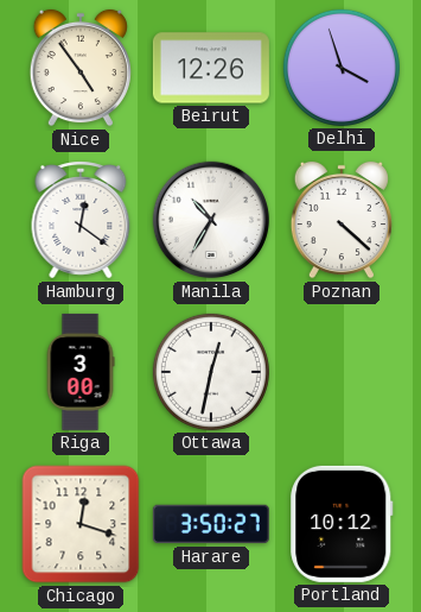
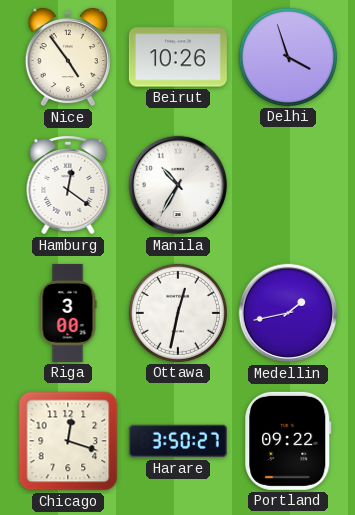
Beirut: 12:26 -> 10:26
Poznan: 4:22 -> none
Medellin: none -> 1:43
Portland: 10:12 -> 09:22
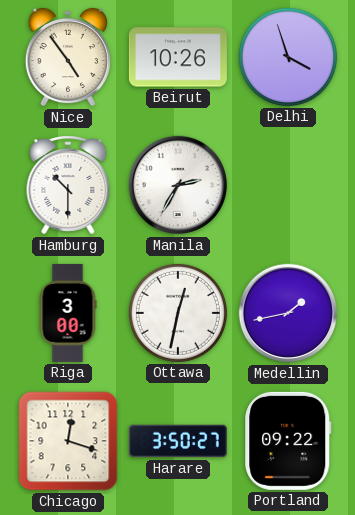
Hamburg: 12:21 -> 10:30
Manila: 10:35 -> 2:35
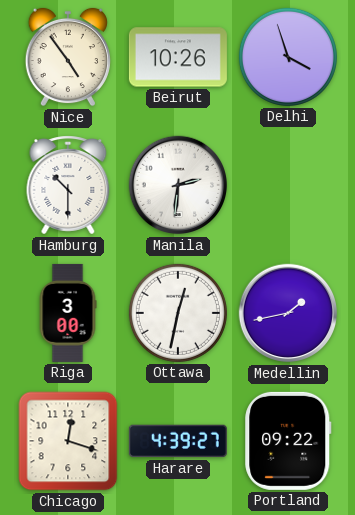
Manila: 2:35 -> 2:31
Harare: 3:50 -> 4:39
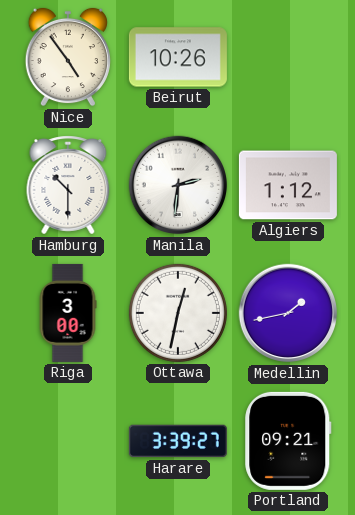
Delhi: 3:57 -> none
Algiers: none -> 1:12
Chicago: 12:18 -> none
Harare: 4:39 -> 3:39
Portland: 09:22 -> 09:21
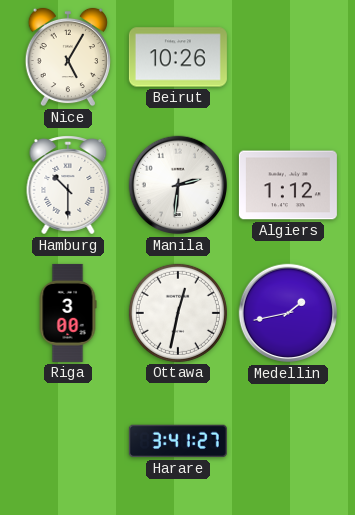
Nice: 4:54 -> 5:05
Harare: 3:39 -> 3:41
Portland: 09:21 -> none
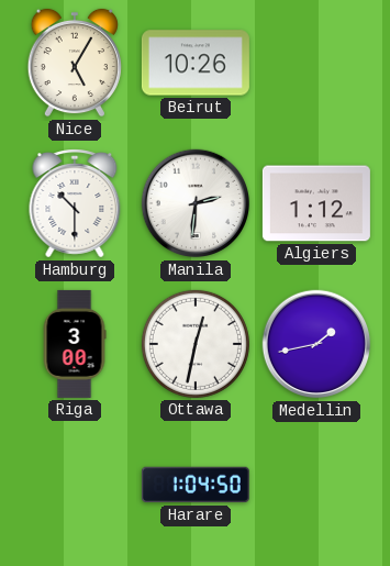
Harare: 3:41 -> 1:04
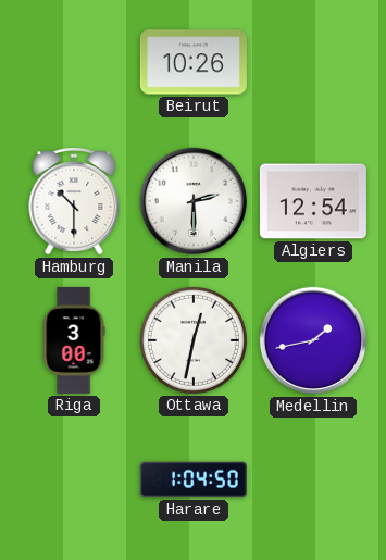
Nice: 5:05 -> none
Manila: 2:31 -> 2:30
Algiers: 1:12 -> 12:54
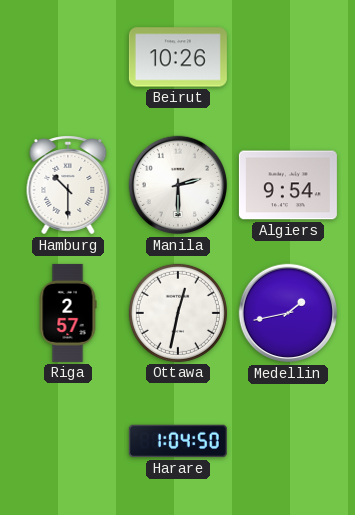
Algiers: 12:54 -> 9:54
Riga: 3:00 -> 2:57
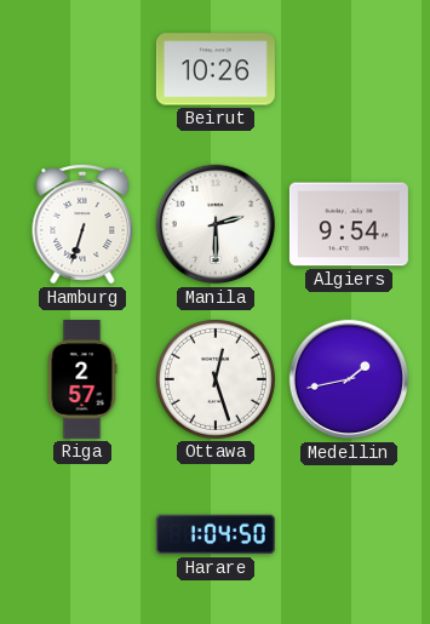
Hamburg: 10:30 -> 6:33
Ottawa: 12:32 -> 12:27
